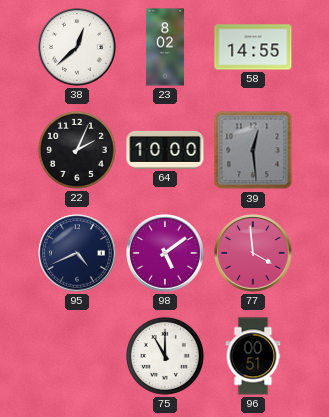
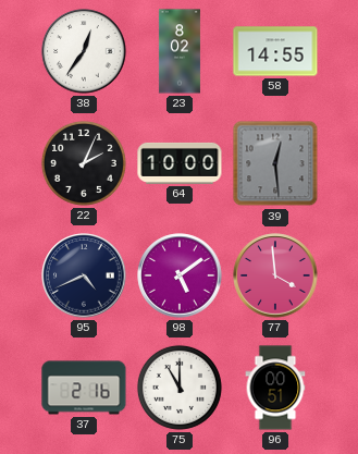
38: 12:38 -> 12:36
37: none -> 2:16
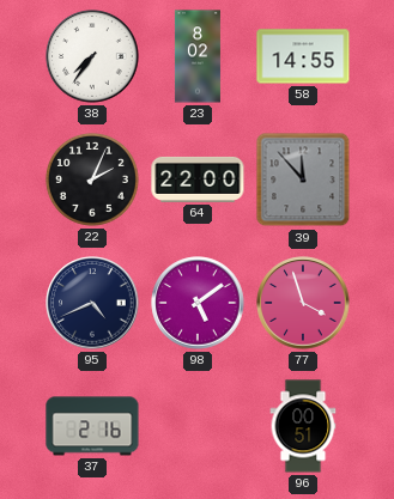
38: 12:36 -> 7:36
64: 10:00 -> 22:00
39: 12:29 -> 11:53
77: 3:59 -> 3:57
75: 11:00 -> none
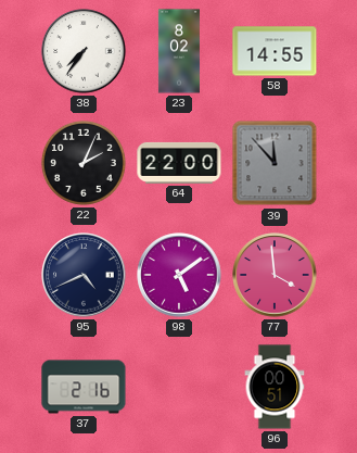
77: 3:57 -> 3:59
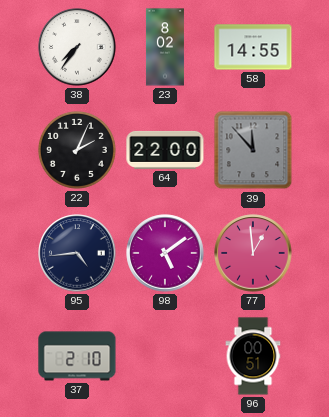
95: 4:41 -> 4:44
77: 3:59 -> 12:59
37: 2:16 -> 2:10
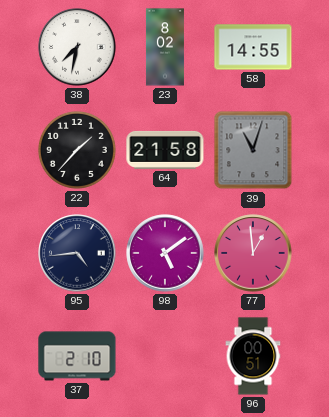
38: 7:36 -> 7:32
22: 2:04 -> 1:37
64: 22:00 -> 21:58
39: 11:53 -> 11:03
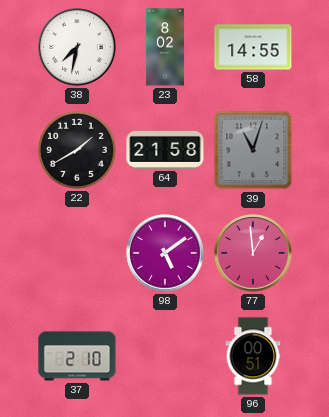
22: 1:37 -> 1:40
95: 4:44 -> none
